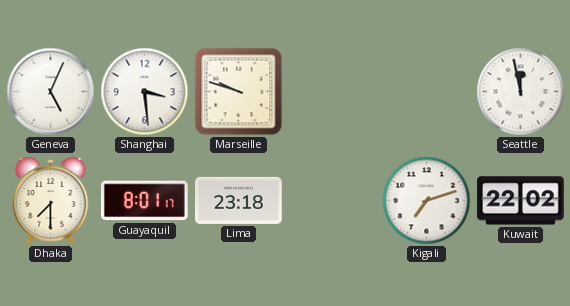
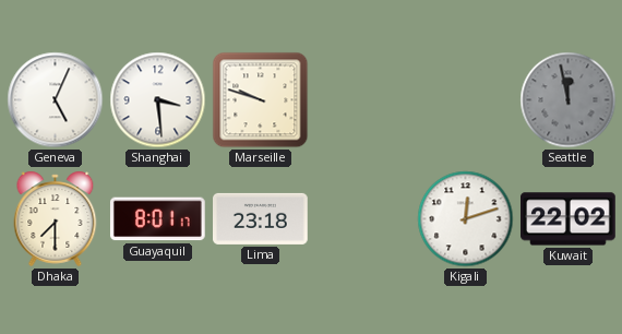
Seattle dial: white -> grey
Kigali: 7:12 -> 12:12
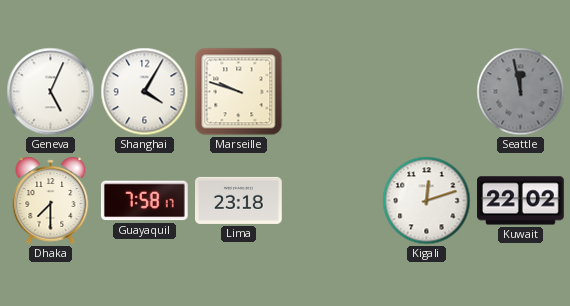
Shanghai: 3:29 -> 4:05
Guayaquil: 8:01 -> 7:58
